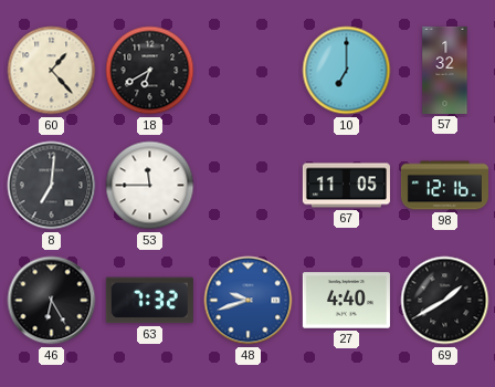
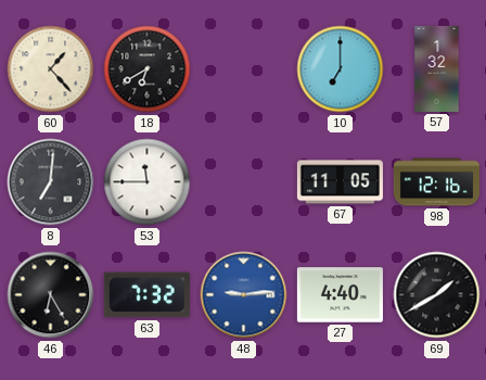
48: 9:42 -> 9:14
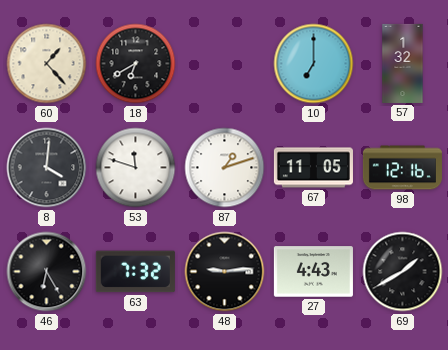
8: 7:01 -> 4:01
53: 11:45 -> 11:48
87: none -> 1:12
48 dial: blue -> black
27: 4:40 -> 4:43
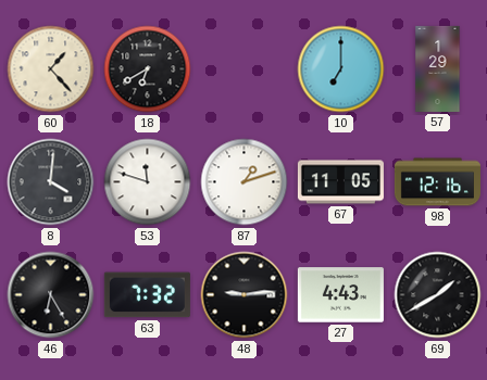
57: 1:32 -> 1:29
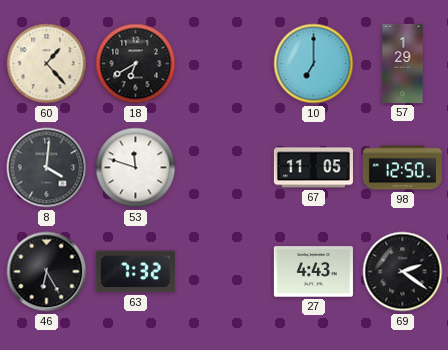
87: 1:12 -> none
98: 12:16 -> 12:50
48: 9:14 -> none
69: 1:40 -> 2:21
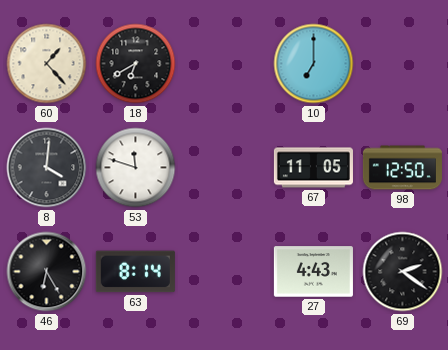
57: 1:29 -> none
63: 7:32 -> 8:14
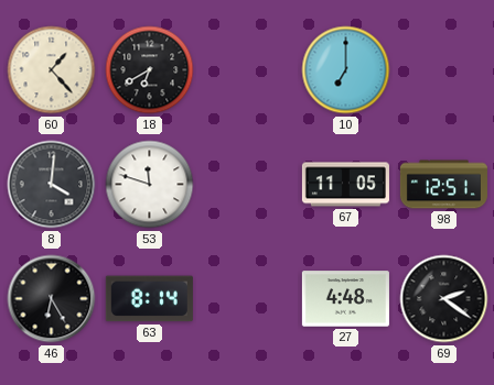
98: 12:50 -> 12:51
27: 4:43 -> 4:48
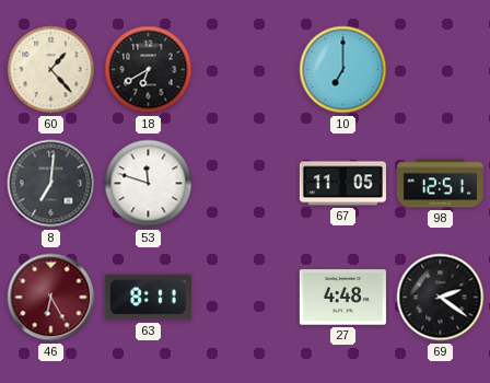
8: 4:01 -> 7:01
46 dial: black -> burgundy
63: 8:14 -> 8:11
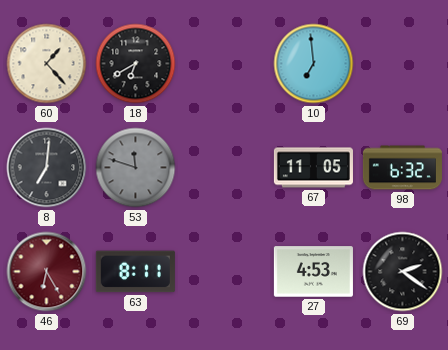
10: 7:00 -> 6:59
53 dial: white -> grey
98: 12:51 -> 6:32
27: 4:48 -> 4:53
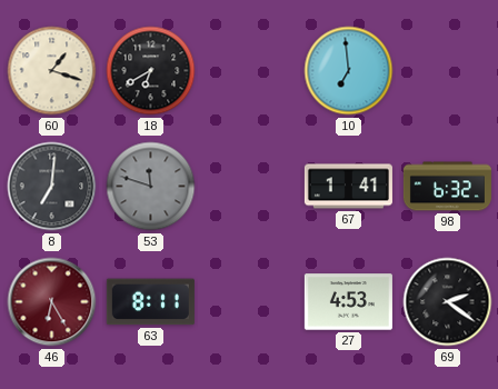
60: 1:23 -> 1:18
67: 11:05 -> 1:41
